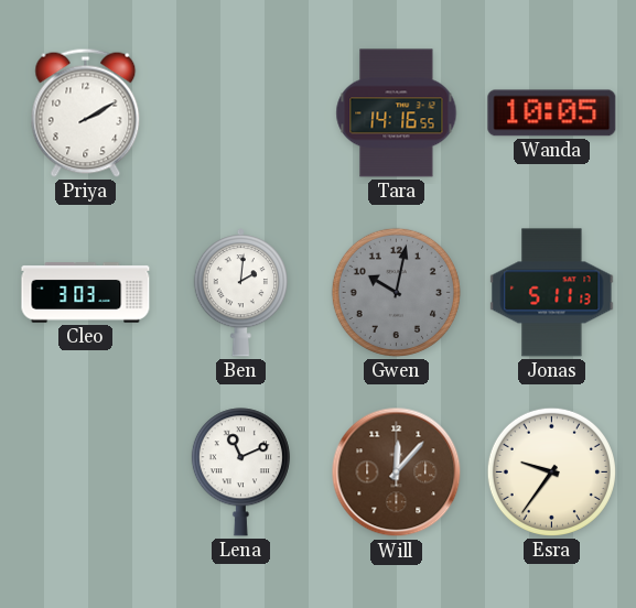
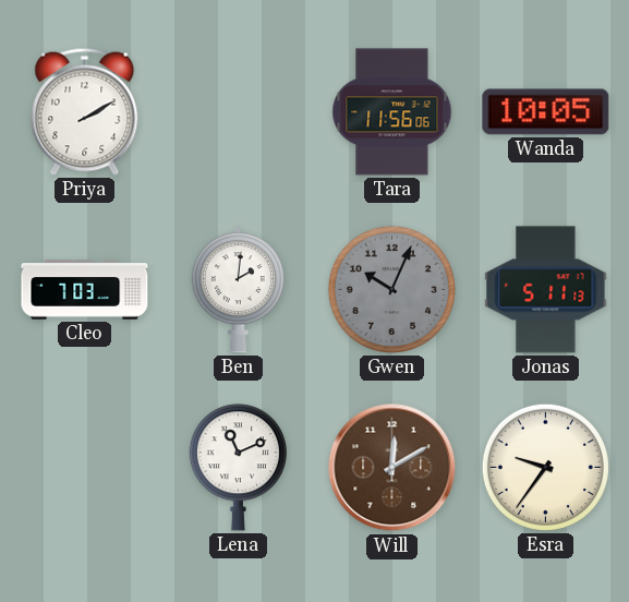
Tara: 14:16 -> 11:56
Cleo: 3:03 -> 7:03
Gwen: 10:02 -> 10:04
Will: 12:07 -> 12:10
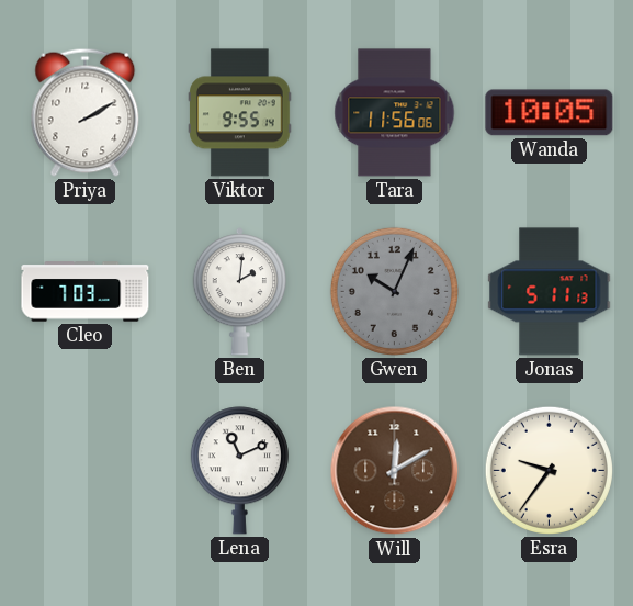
Viktor: none -> 9:55
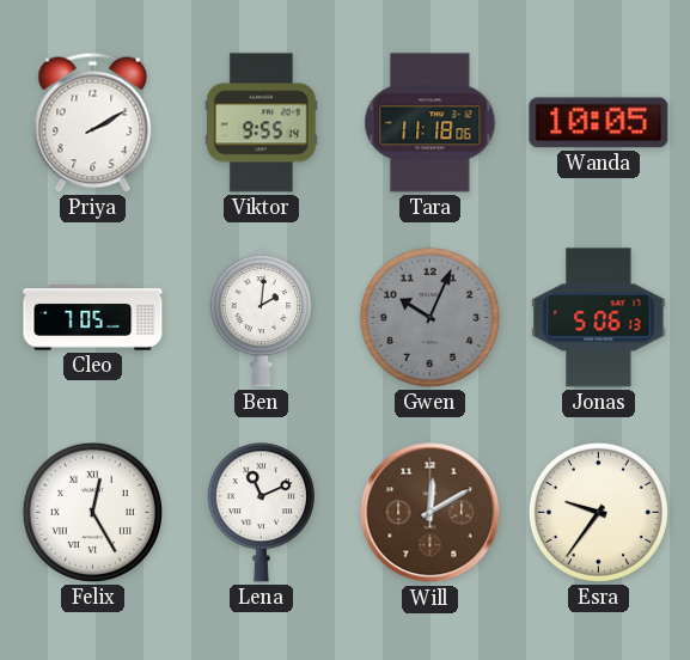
Tara: 11:56 -> 11:18
Cleo: 7:03 -> 7:05
Jonas: 5:11 -> 5:06
Felix: none -> 12:25
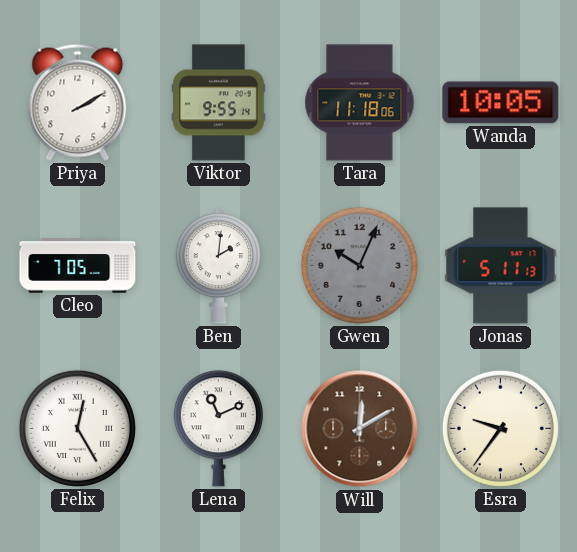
Jonas: 5:06 -> 5:11
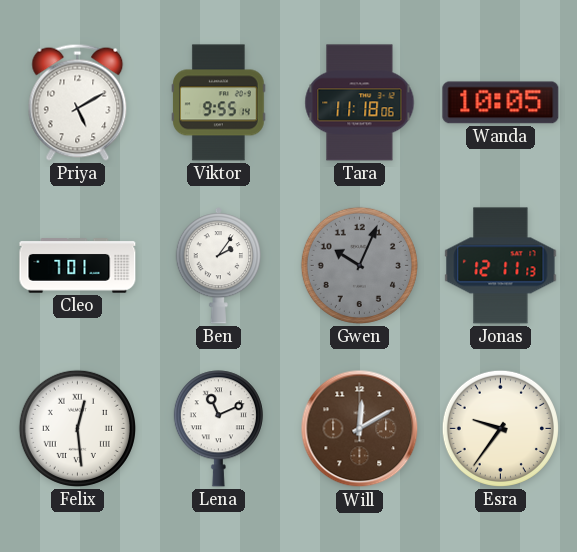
Priya: 2:10 -> 5:10
Cleo: 7:05 -> 7:01
Ben: 2:01 -> 2:06
Jonas: 5:11 -> 12:11
Felix: 12:25 -> 12:29
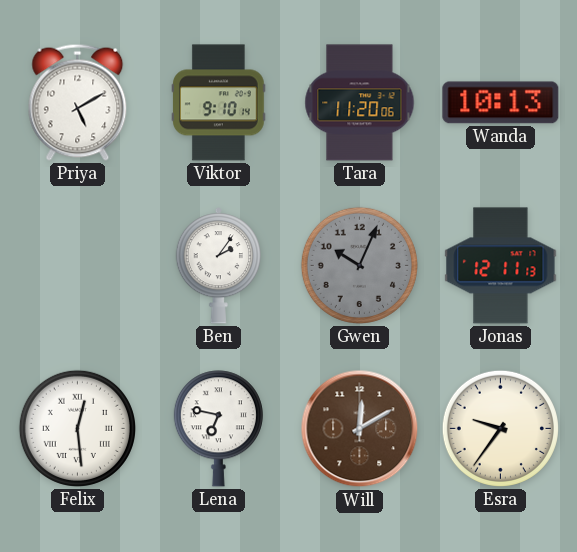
Viktor: 9:55 -> 9:10
Tara: 11:18 -> 11:20
Wanda: 10:05 -> 10:13
Cleo: 7:01 -> none
Lena: 11:11 -> 6:47
